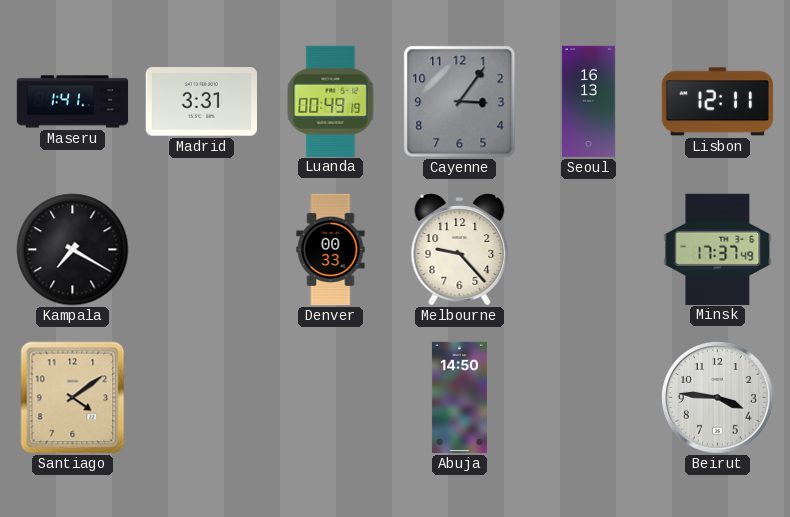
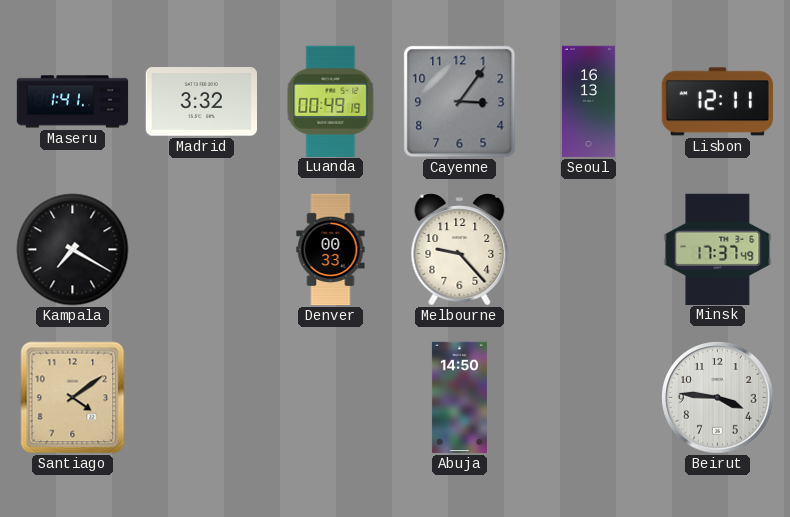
Madrid: 3:31 -> 3:32
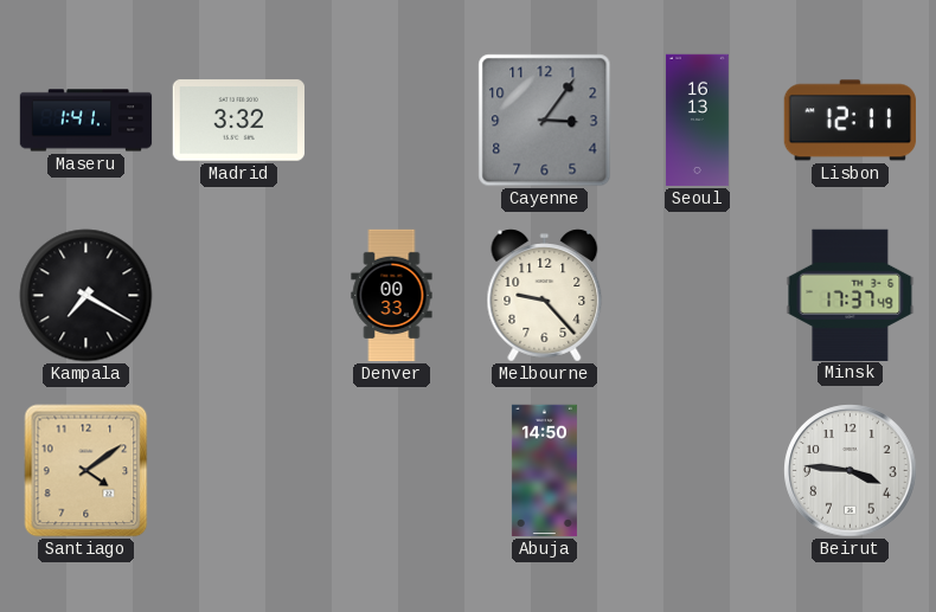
Luanda: 00:49 -> none
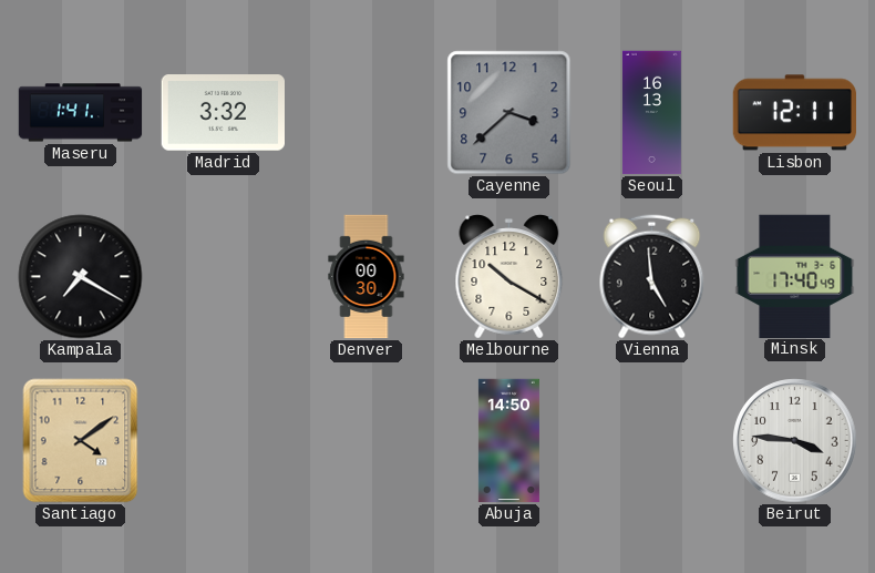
Cayenne: 3:06 -> 3:38
Denver: 00:33 -> 00:30
Melbourne: 9:23 -> 10:20
Vienna: none -> 4:59
Minsk: 17:37 -> 17:40
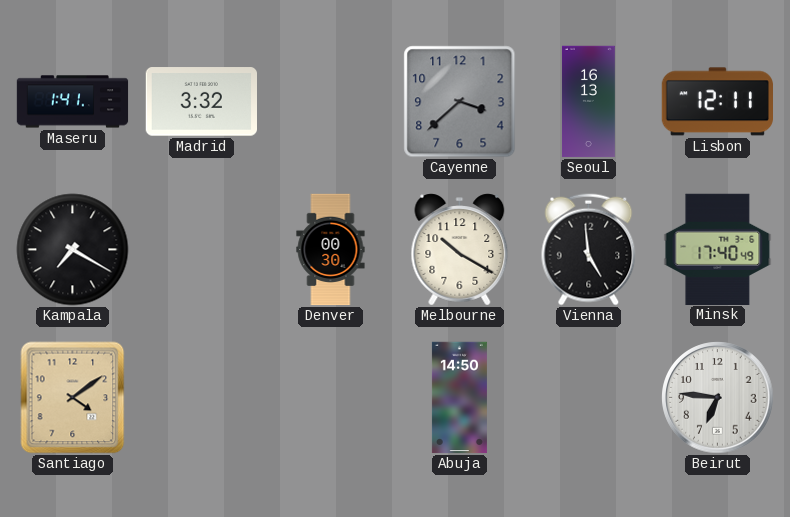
Beirut: 3:46 -> 6:46
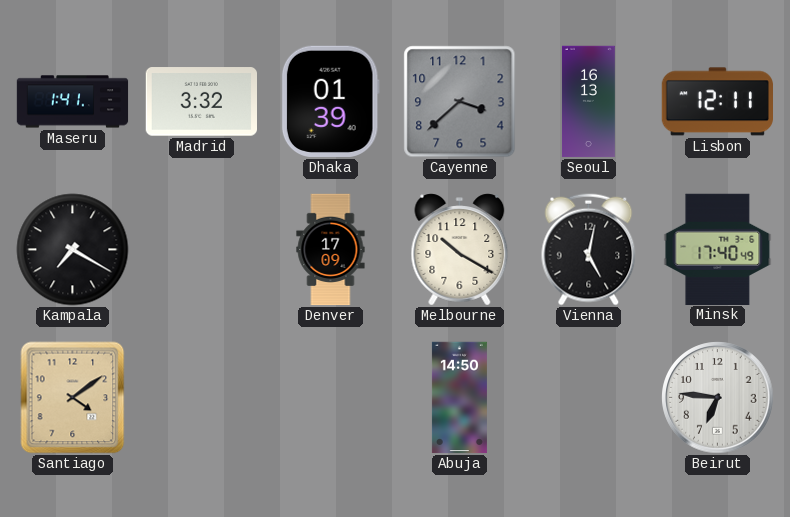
Dhaka: none -> 01:39
Denver: 00:30 -> 17:09
Vienna: 4:59 -> 5:02
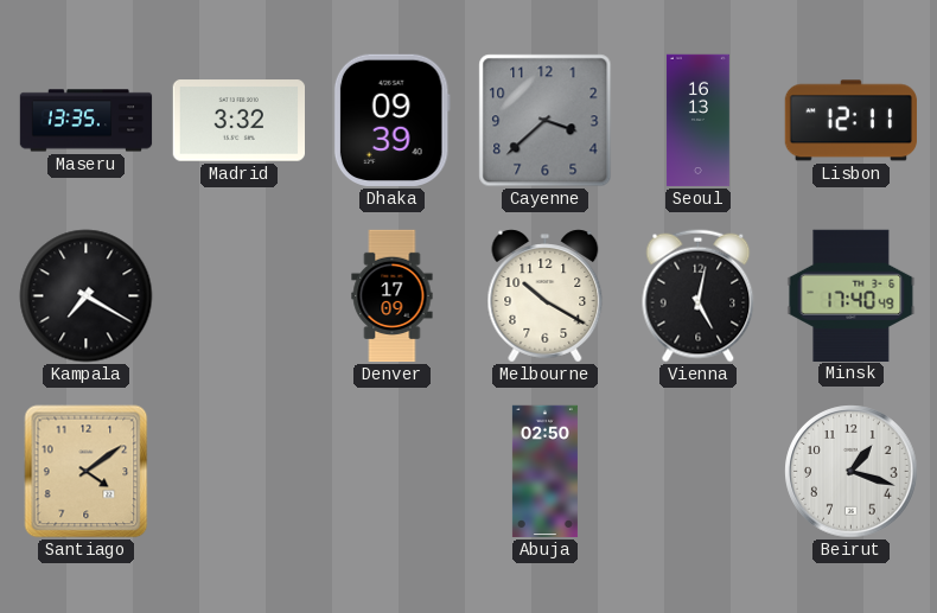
Maseru: 1:41 -> 13:35
Dhaka: 01:39 -> 09:39
Abuja: 14:50 -> 02:50
Beirut: 6:46 -> 1:18
